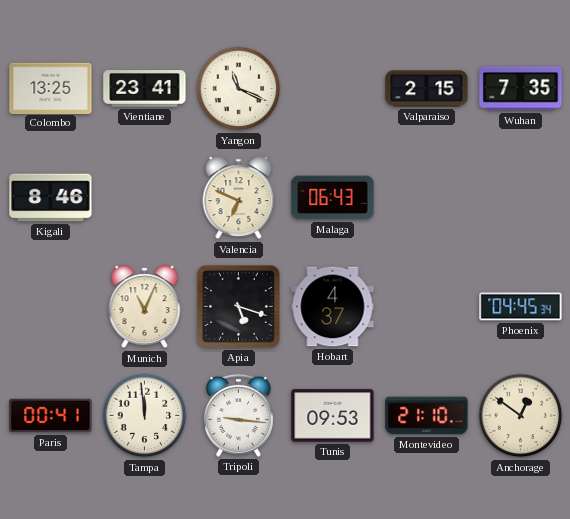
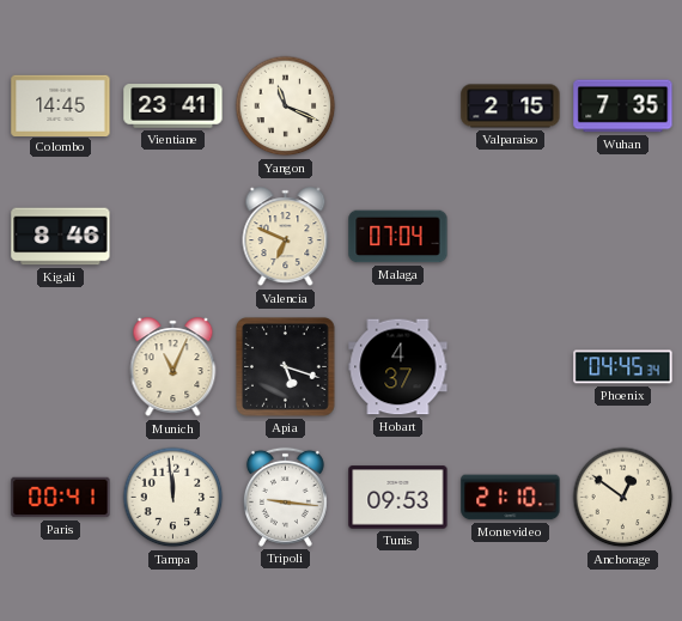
Colombo: 13:25 -> 14:45
Malaga: 06:43 -> 07:04
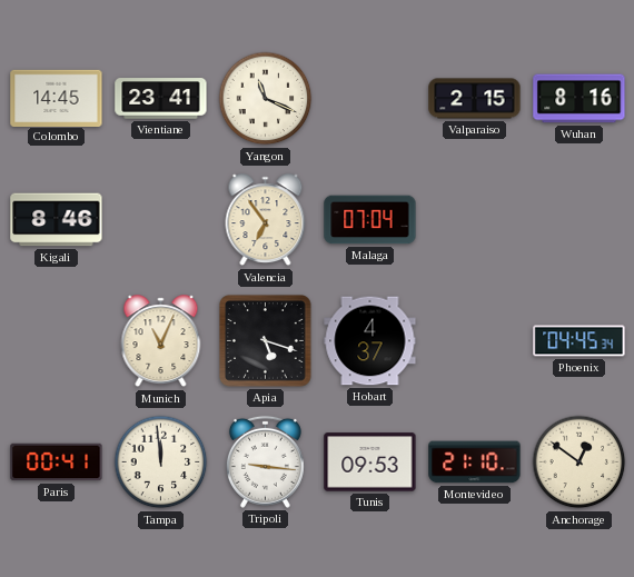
Wuhan: 7:35 -> 8:16
Valencia: 6:49 -> 6:54
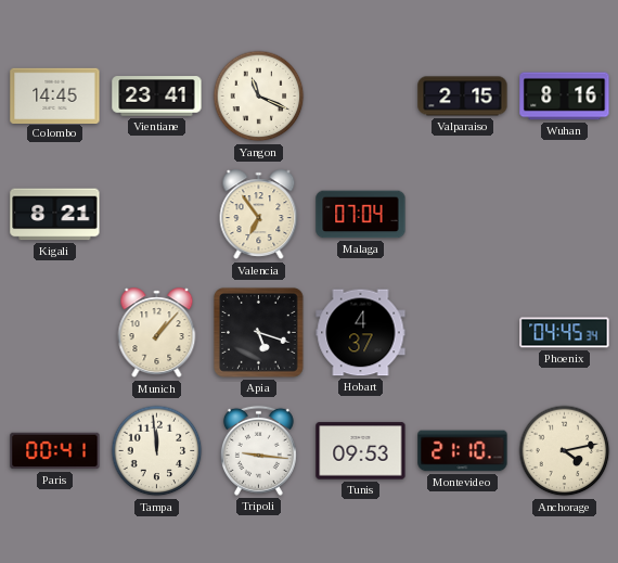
Kigali: 8:46 -> 8:21
Munich: 11:04 -> 1:07
Anchorage: 12:51 -> 4:13
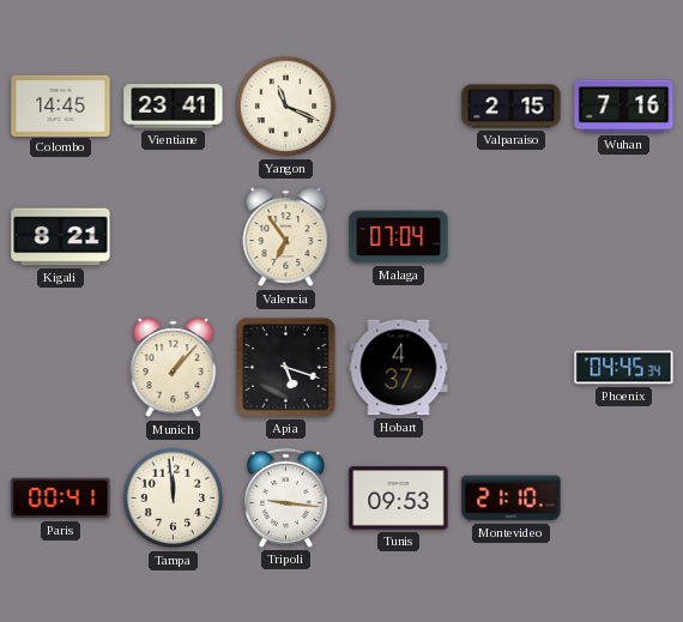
Wuhan: 8:16 -> 7:16
Anchorage: 4:13 -> none
